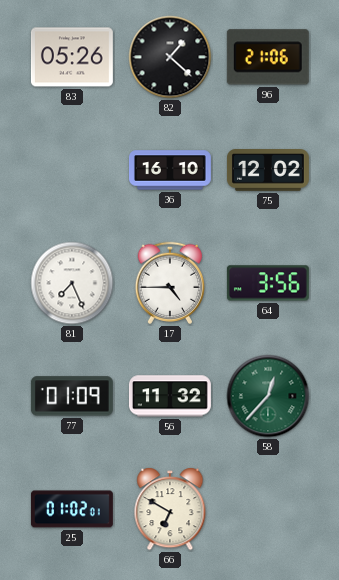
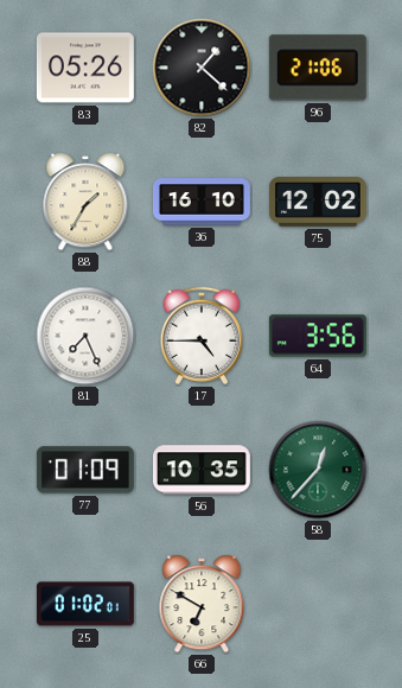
88: none -> 1:35
56: 11:32 -> 10:35
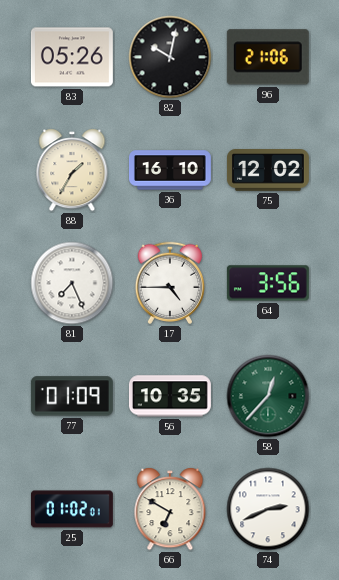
82: 1:22 -> 10:02
74: none -> 2:41
